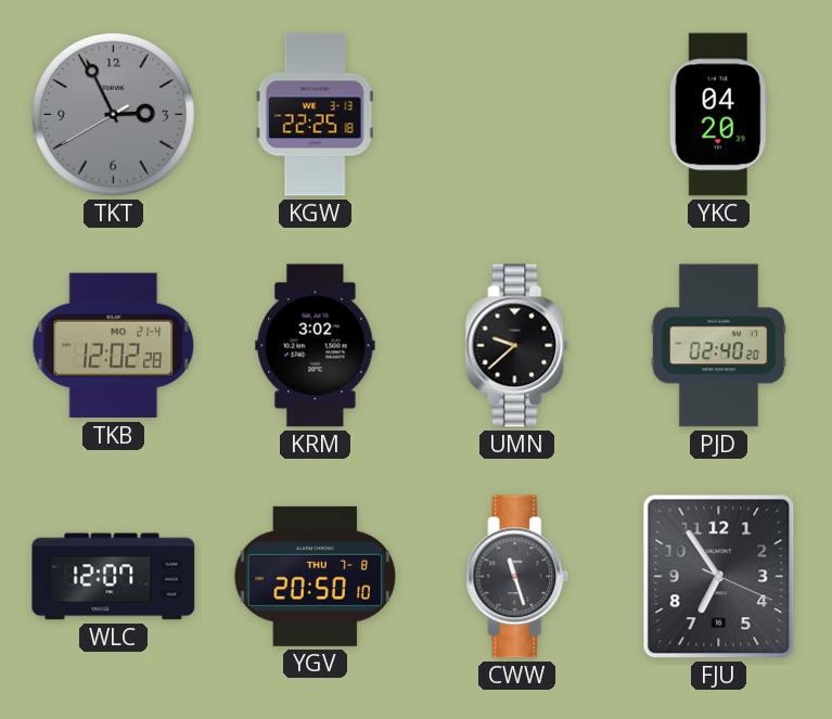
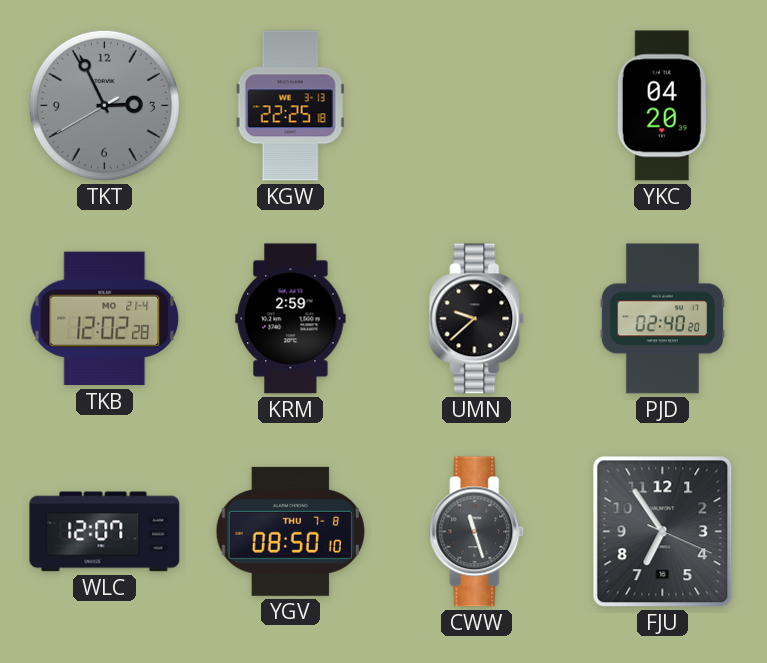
KRM: 3:02 -> 2:59
YGV: 20:50 -> 08:50
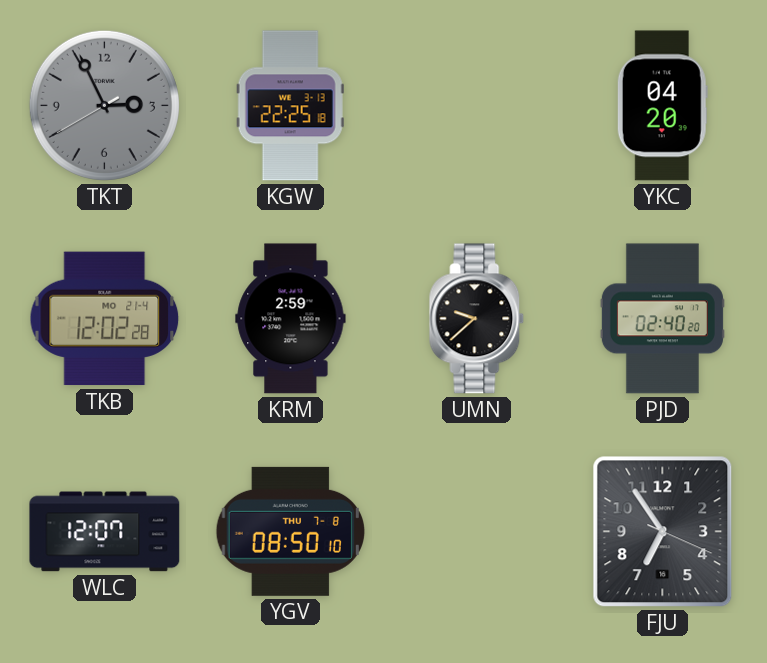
CWW: 11:27 -> none
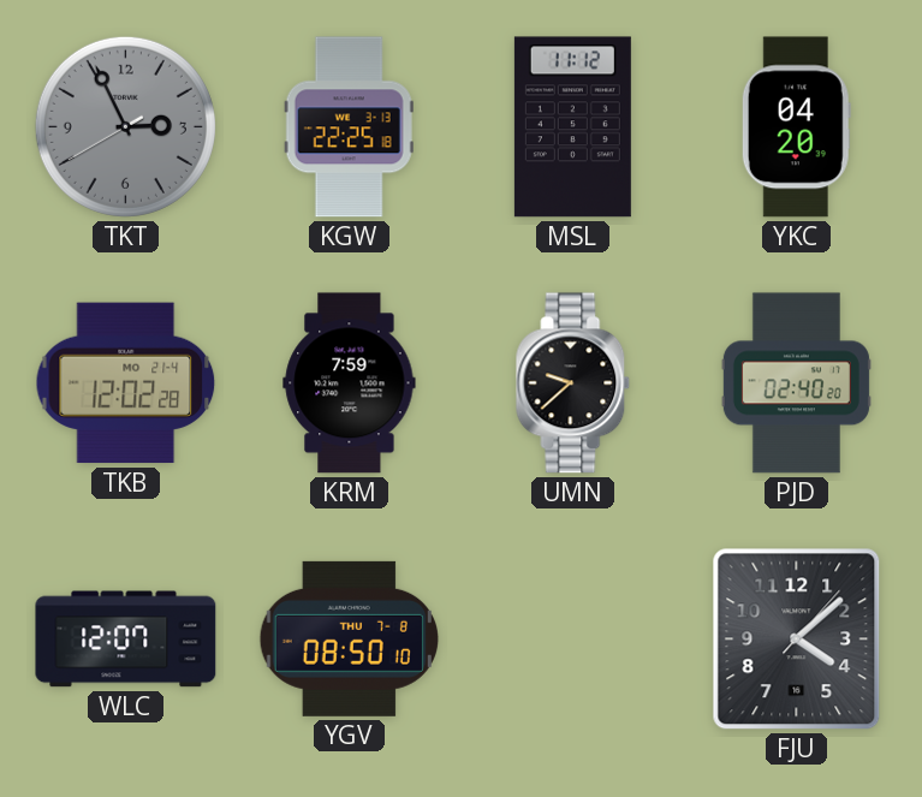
MSL: none -> 11:12
KRM: 2:59 -> 7:59
FJU: 6:54 -> 4:08
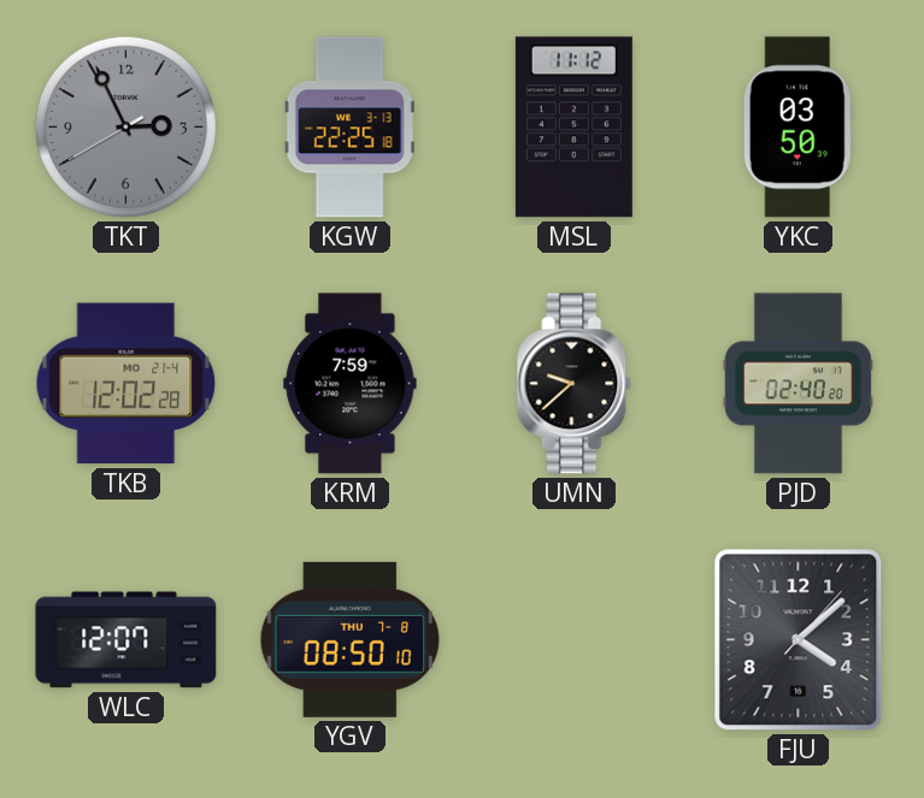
YKC: 04:20 -> 03:50
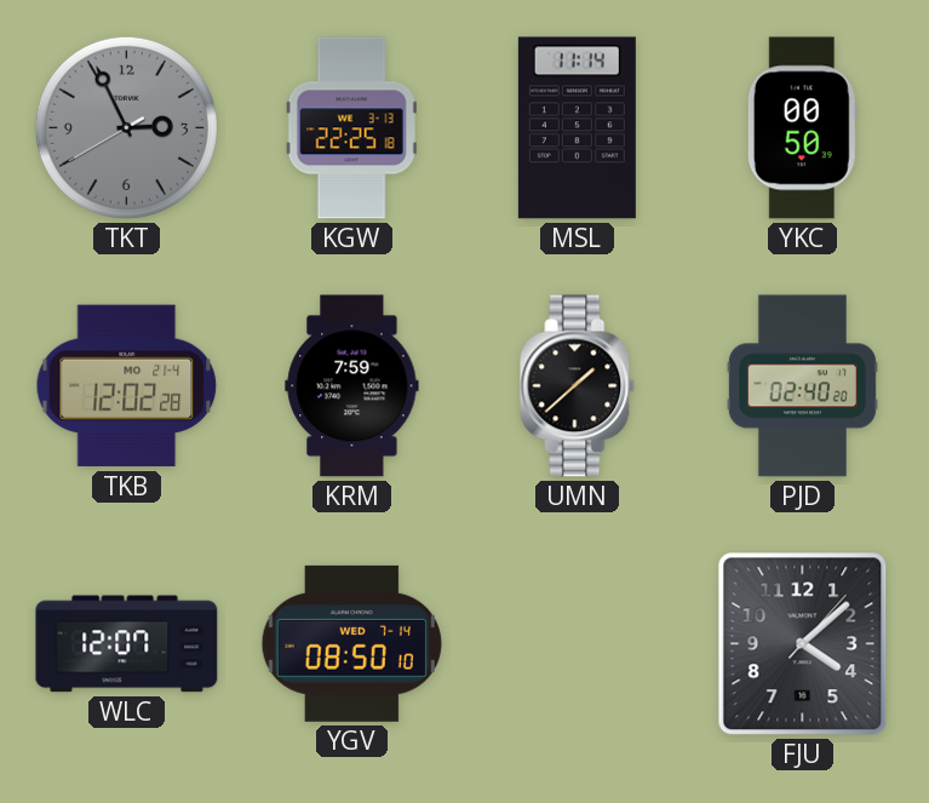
MSL: 11:12 -> 11:14
YKC: 03:50 -> 00:50
UMN: 9:38 -> 1:38
YGV date: THU 7-8 -> WED 7-14
